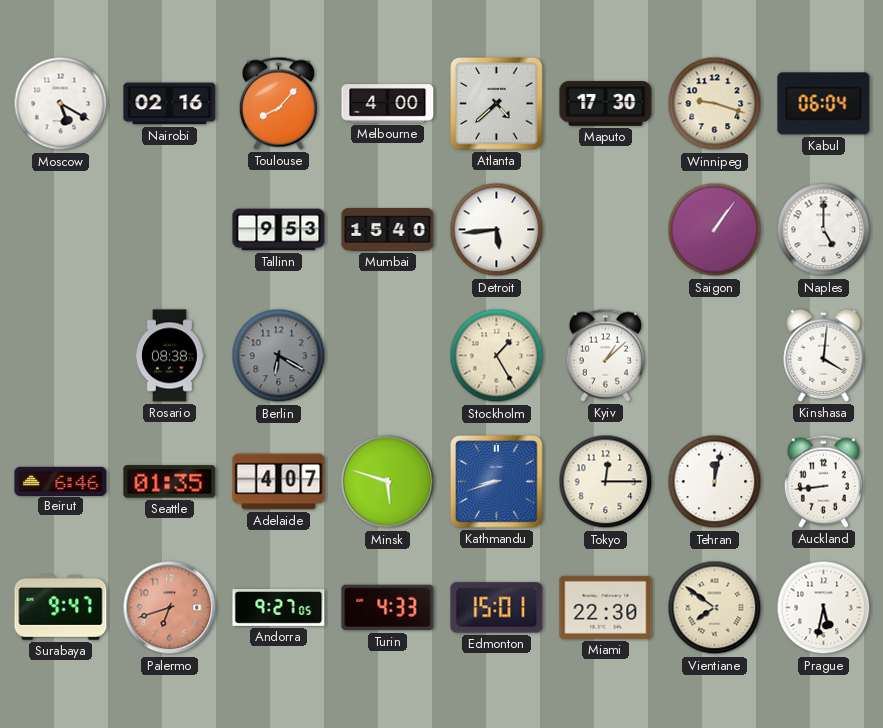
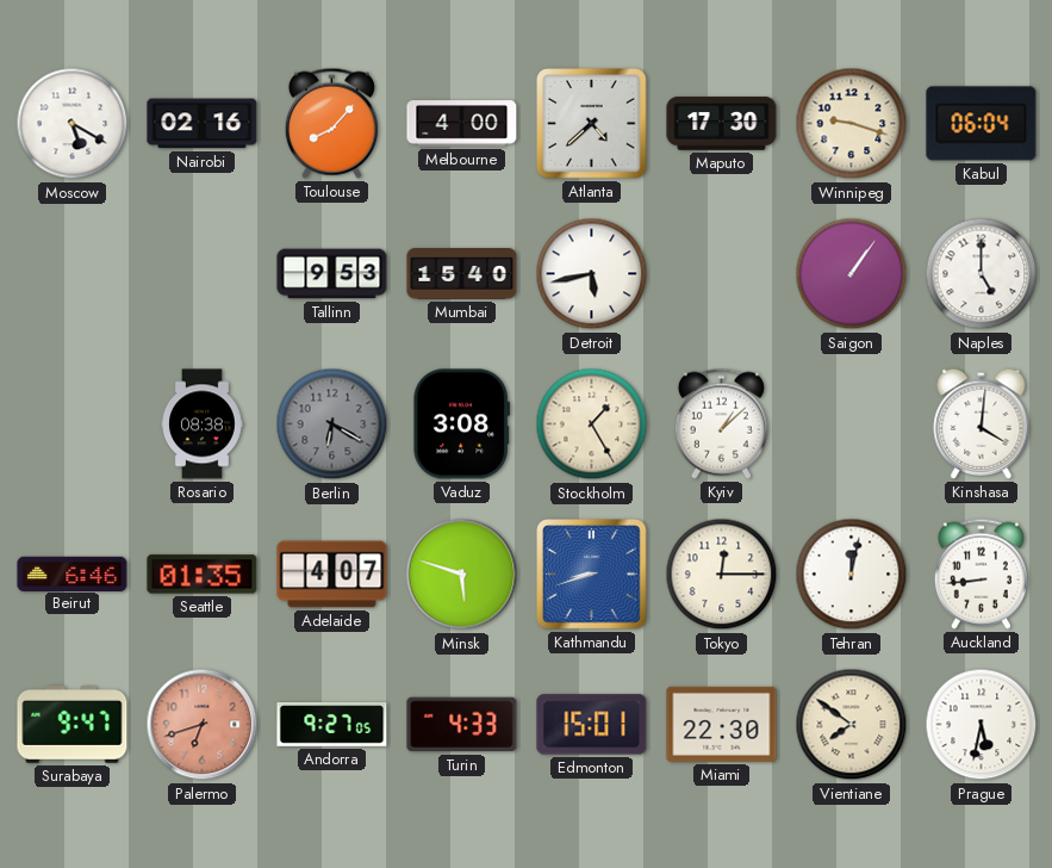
Detroit: 5:44 -> 5:43
Vaduz: none -> 3:08
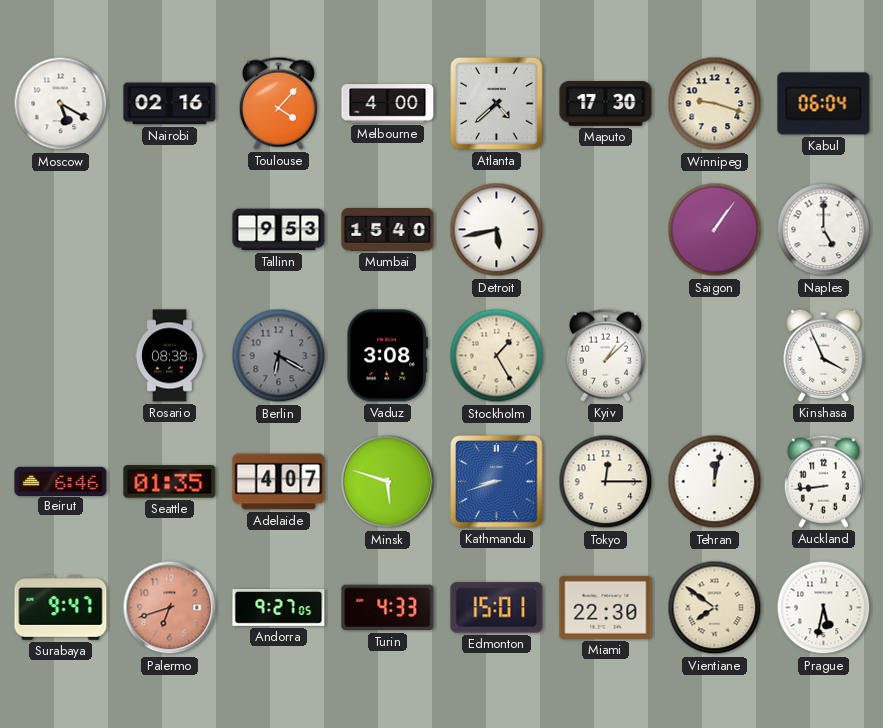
Toulouse: 8:07 -> 4:07
Kinshasa: 4:01 -> 3:56
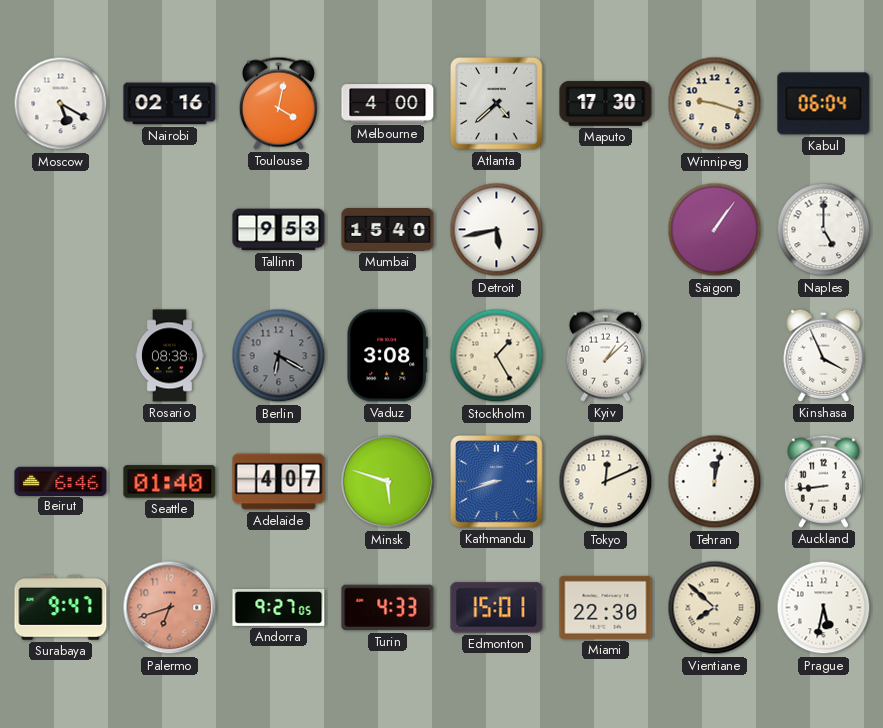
Toulouse: 4:07 -> 4:02
Seattle: 01:35 -> 01:40
Tokyo: 12:15 -> 12:11
Vientiane: 7:51 -> 7:52
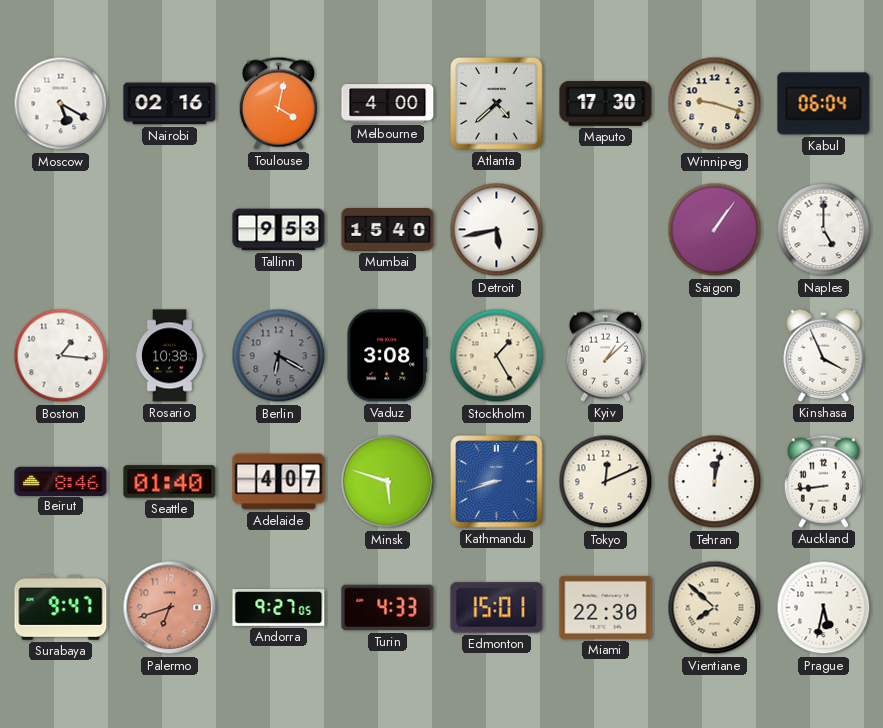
Boston: none -> 1:16
Rosario: 08:38 -> 10:38
Beirut: 6:46 -> 8:46
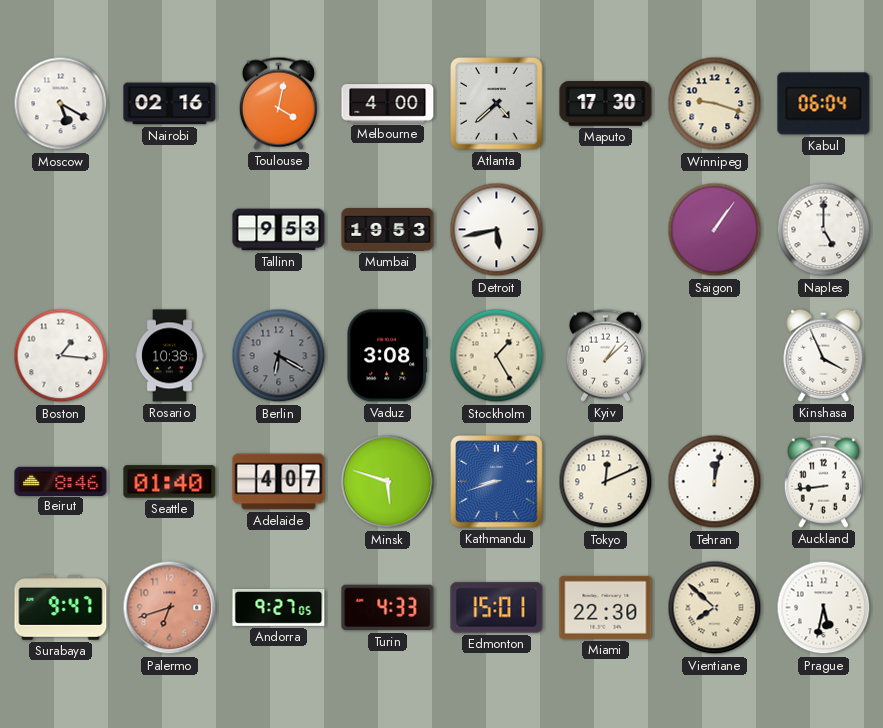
Mumbai: 15:40 -> 19:53
